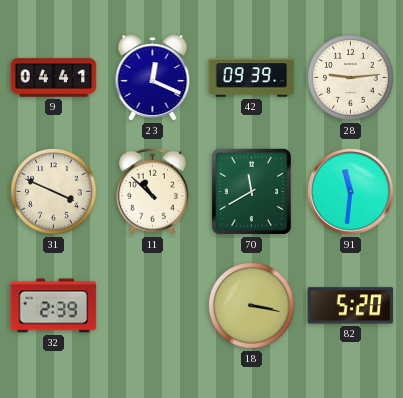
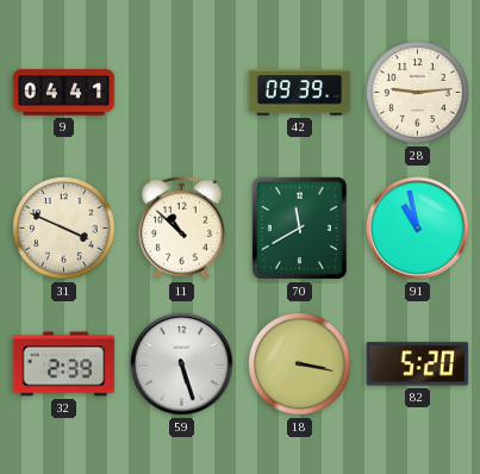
23: 12:19 -> none
91: 11:31 -> 10:58
59: none -> 5:27
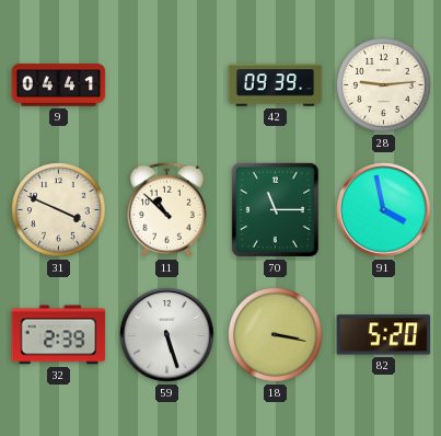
70: 11:40 -> 11:15
91: 10:58 -> 3:58
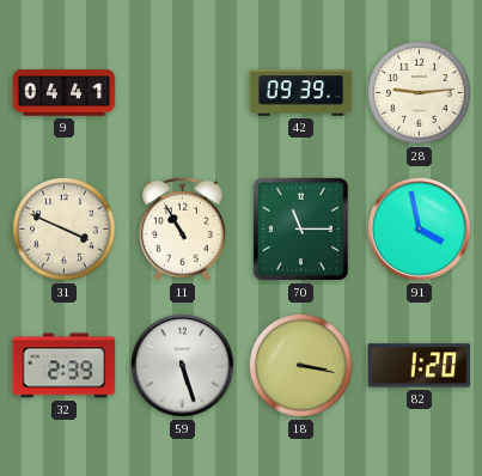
11: 10:52 -> 10:55
82: 5:20 -> 1:20
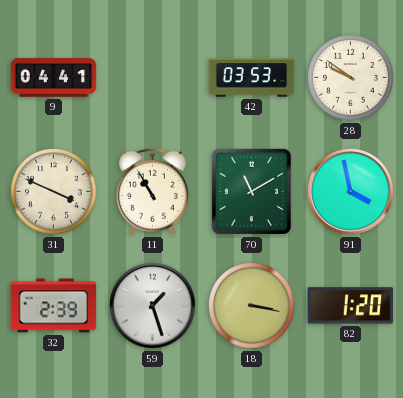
42: 09:39 -> 03:53
28: 9:14 -> 9:51
70: 11:15 -> 11:10
59: 5:27 -> 1:27
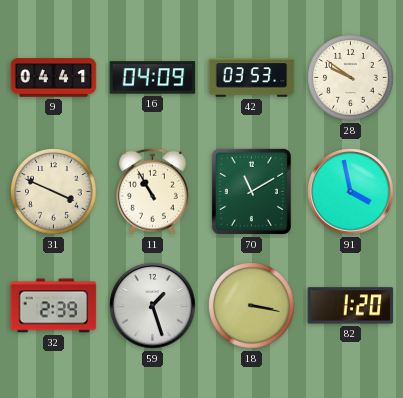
16: none -> 04:09
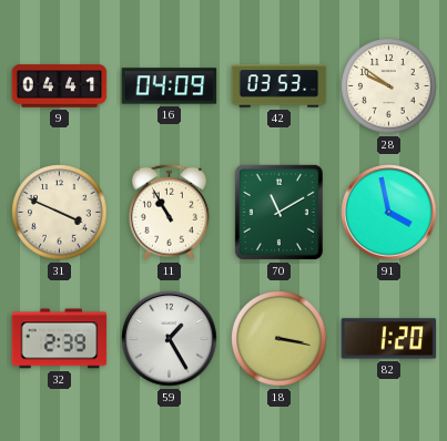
59: 1:27 -> 1:25
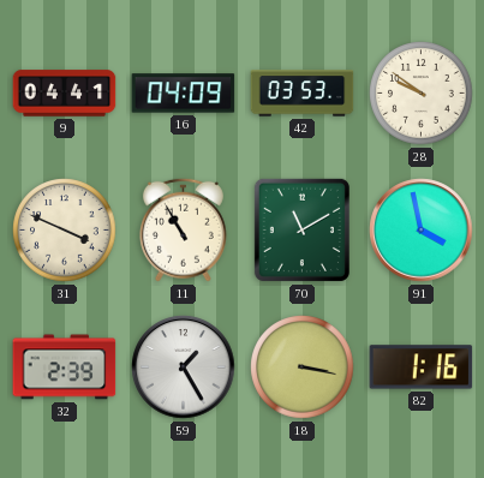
82: 1:20 -> 1:16
